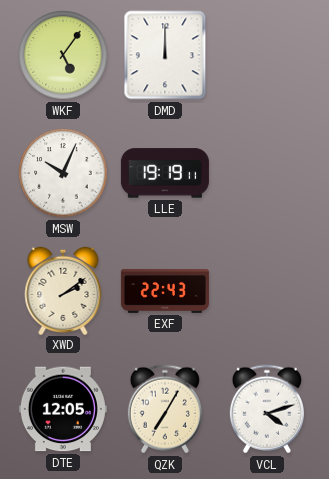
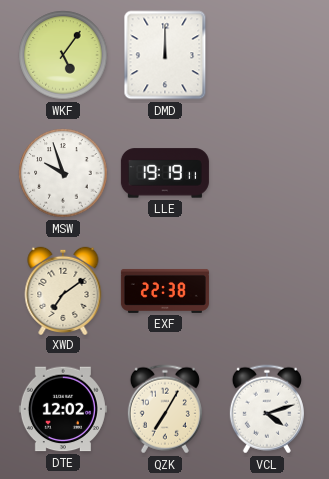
MSW: 10:04 -> 9:57
XWD: 2:09 -> 7:09
EXF: 22:43 -> 22:38
DTE: 12:05 -> 12:02
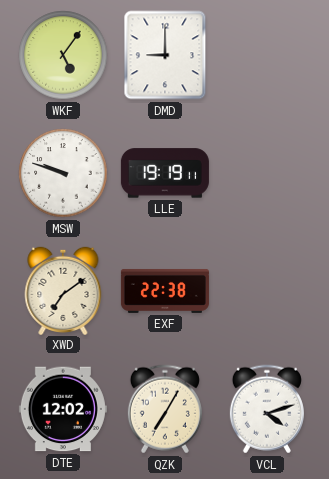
DMD: 12:00 -> 9:00
MSW: 9:57 -> 9:48
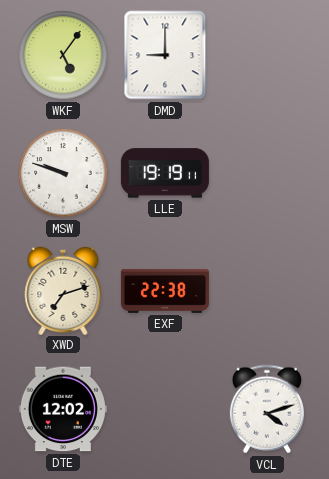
XWD: 7:09 -> 7:12
QZK: 7:05 -> none
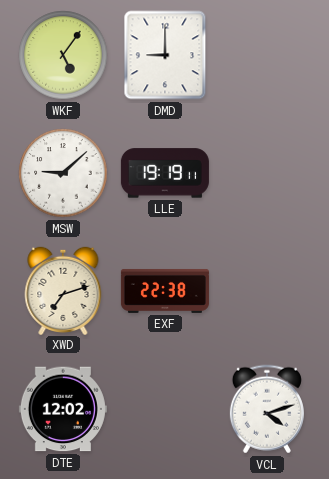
MSW: 9:48 -> 9:08
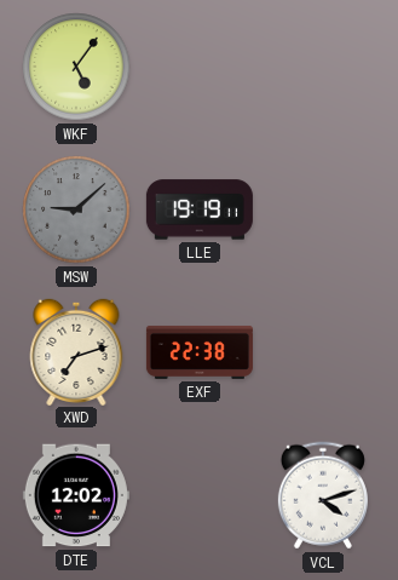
DMD: 9:00 -> none
MSW dial: white -> grey
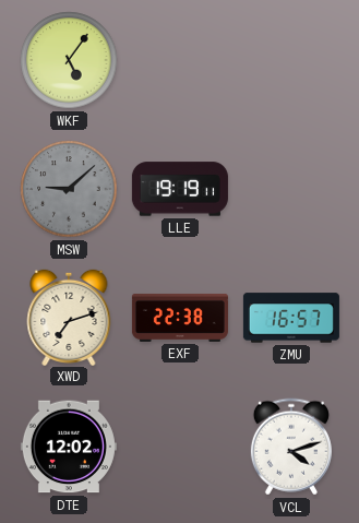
ZMU: none -> 16:57
